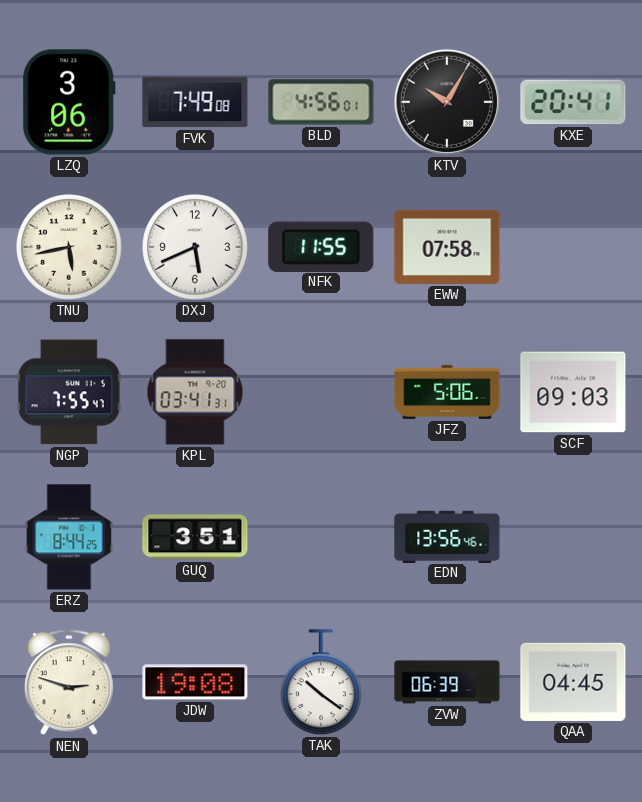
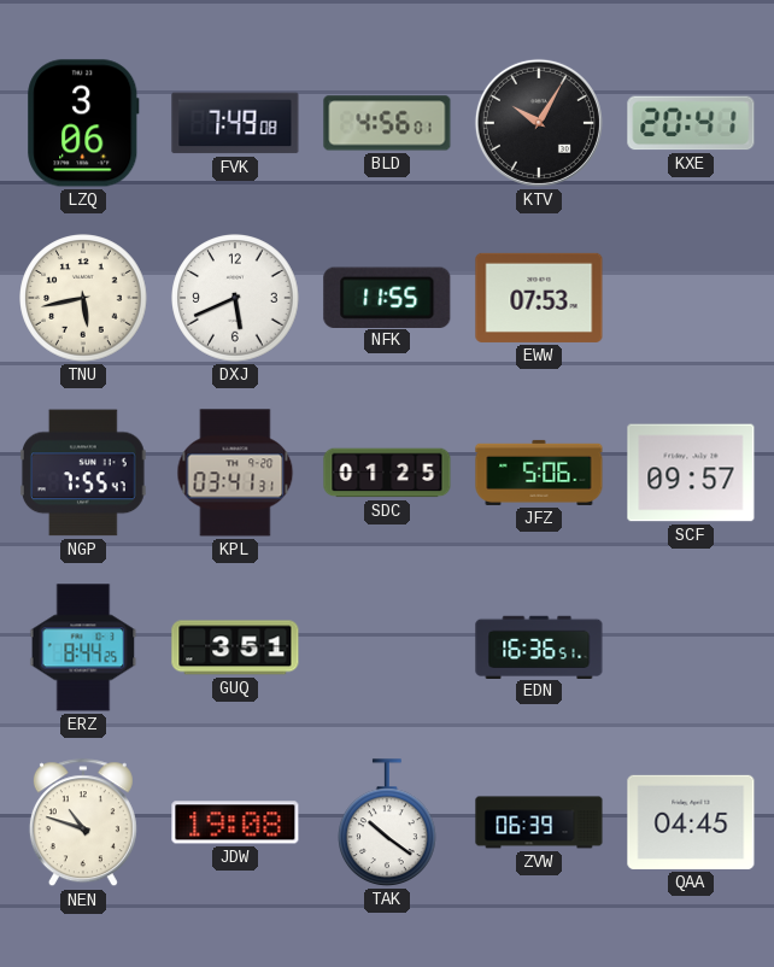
EWW: 07:58 -> 07:53
SDC: none -> 01:25
SCF: 09:03 -> 09:57
EDN: 13:56 -> 16:36
NEN: 2:48 -> 10:48
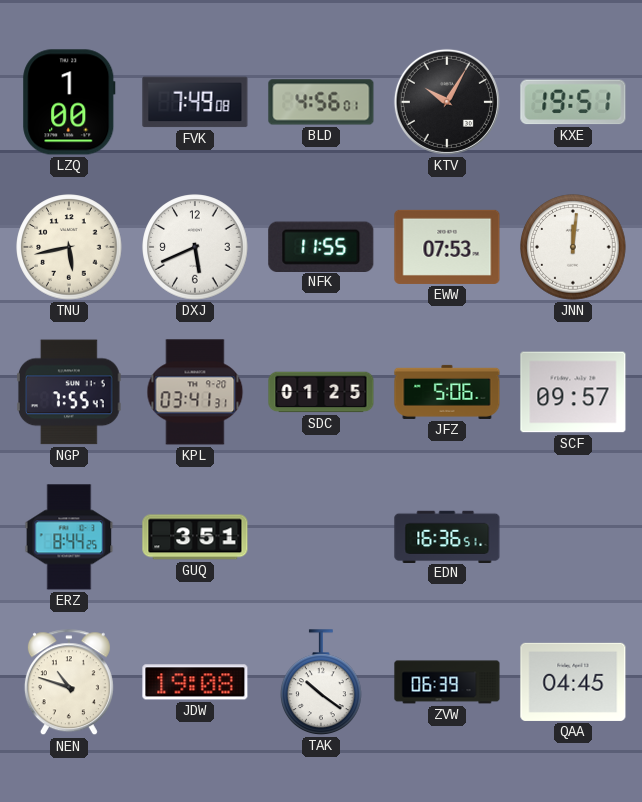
LZQ: 3:06 -> 1:00
KXE: 20:41 -> 19:51
JNN: none -> 12:01
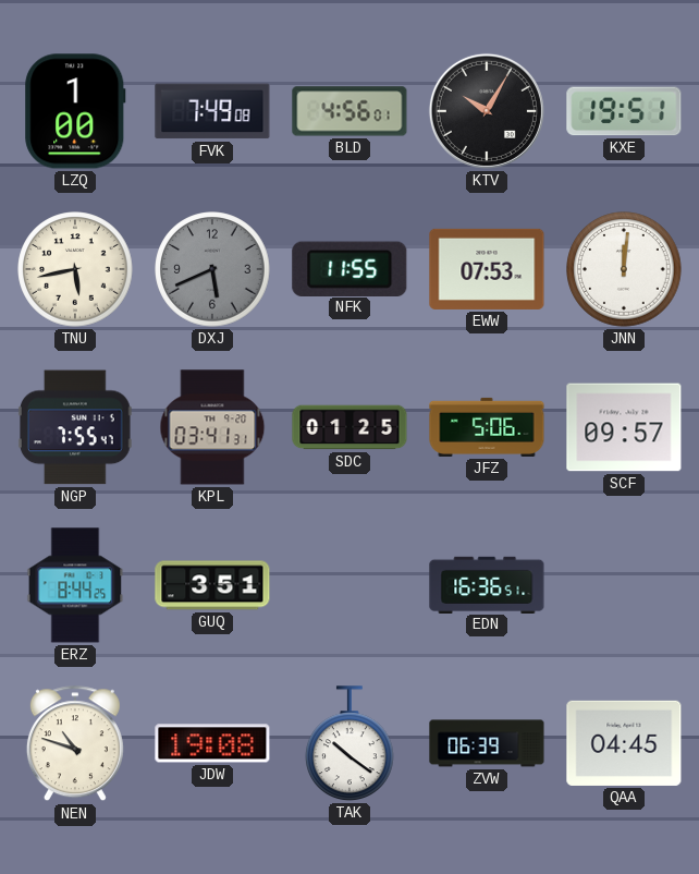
DXJ dial: white -> grey
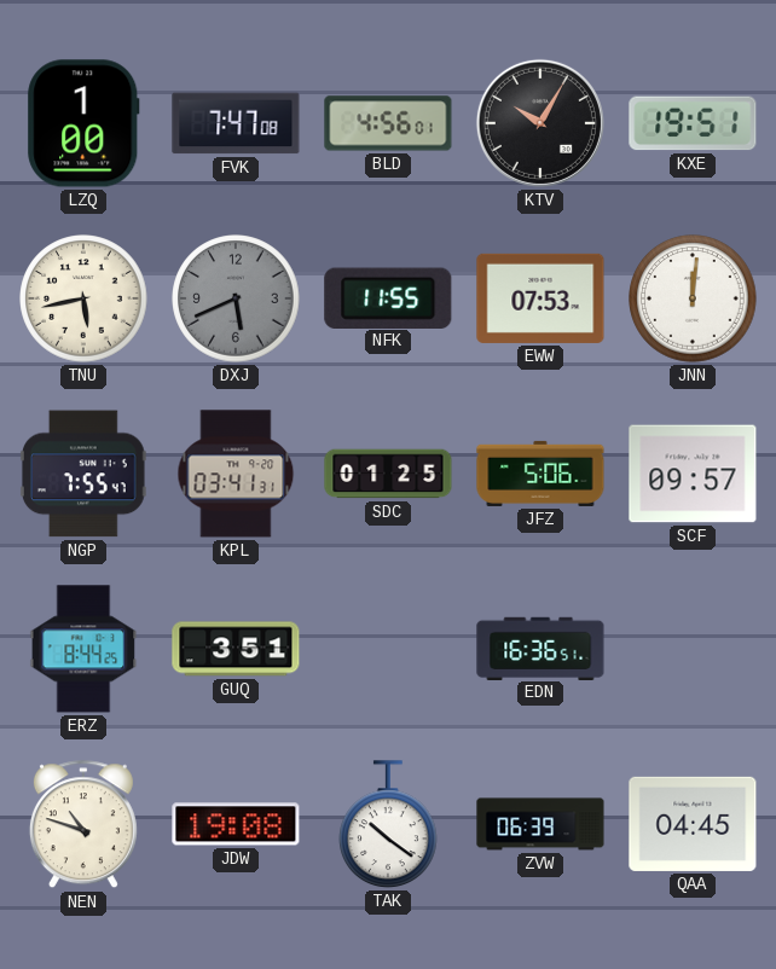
FVK: 7:49 -> 7:47
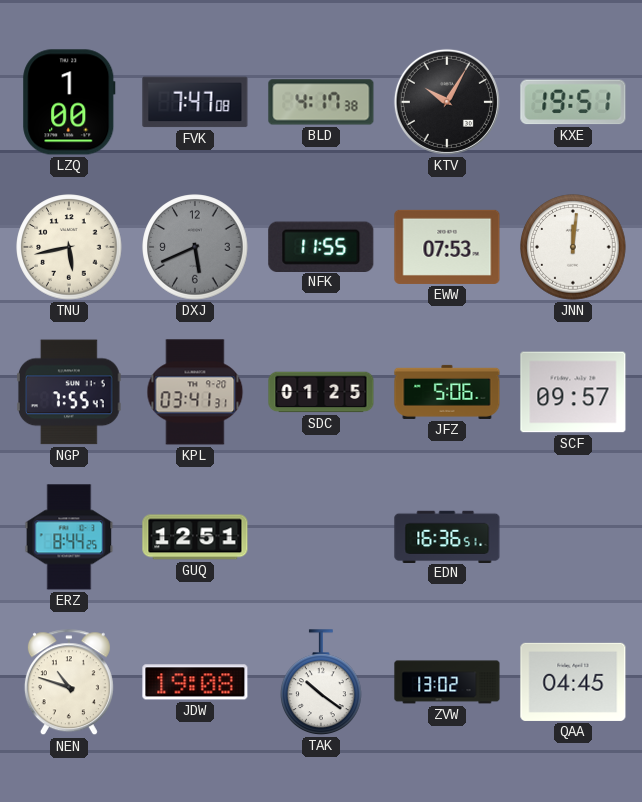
BLD: 4:56 -> 4:17
GUQ: 3:51 -> 12:51
ZVW: 06:39 -> 13:02
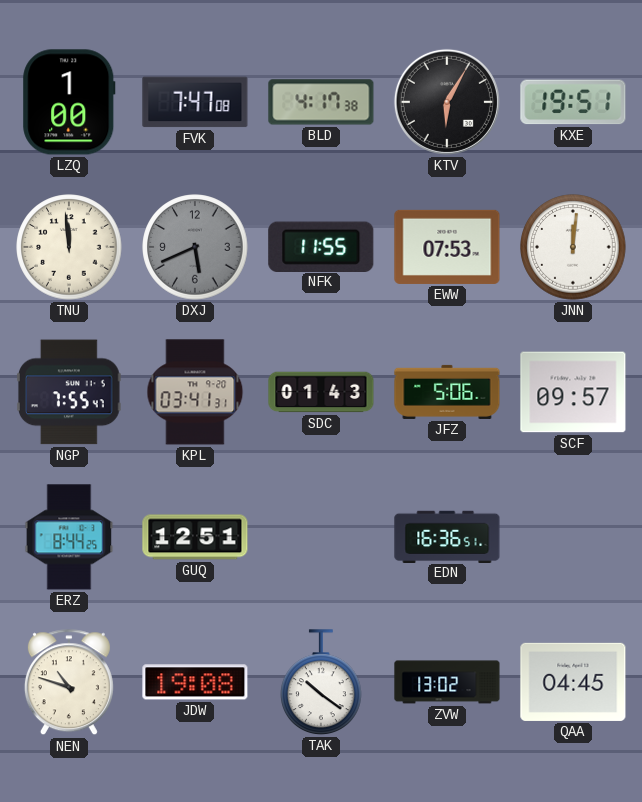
KTV: 10:05 -> 6:05
TNU: 5:43 -> 11:59
SDC: 01:25 -> 01:43
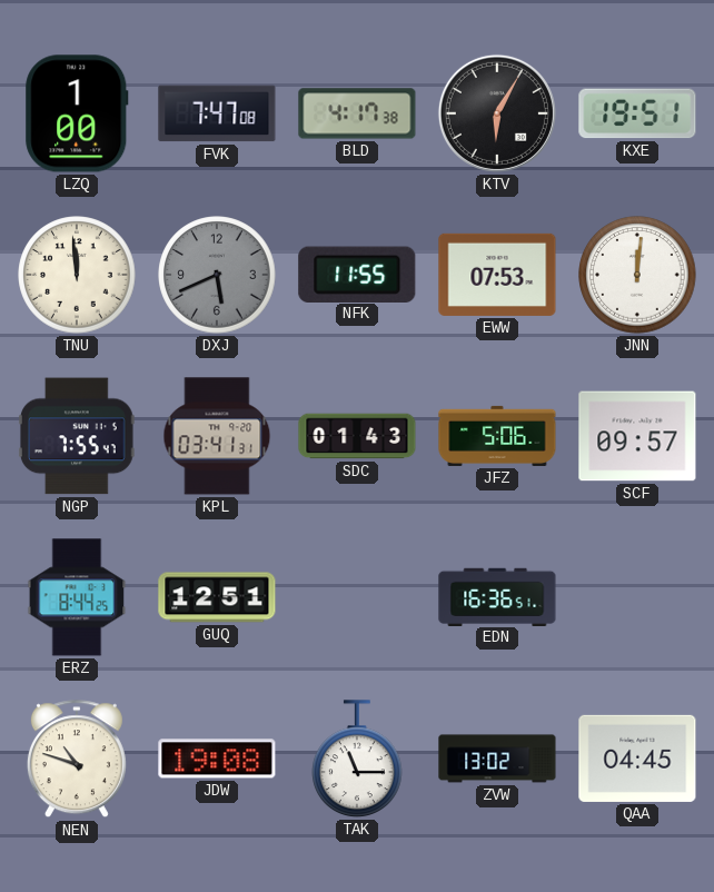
TAK: 10:21 -> 11:15
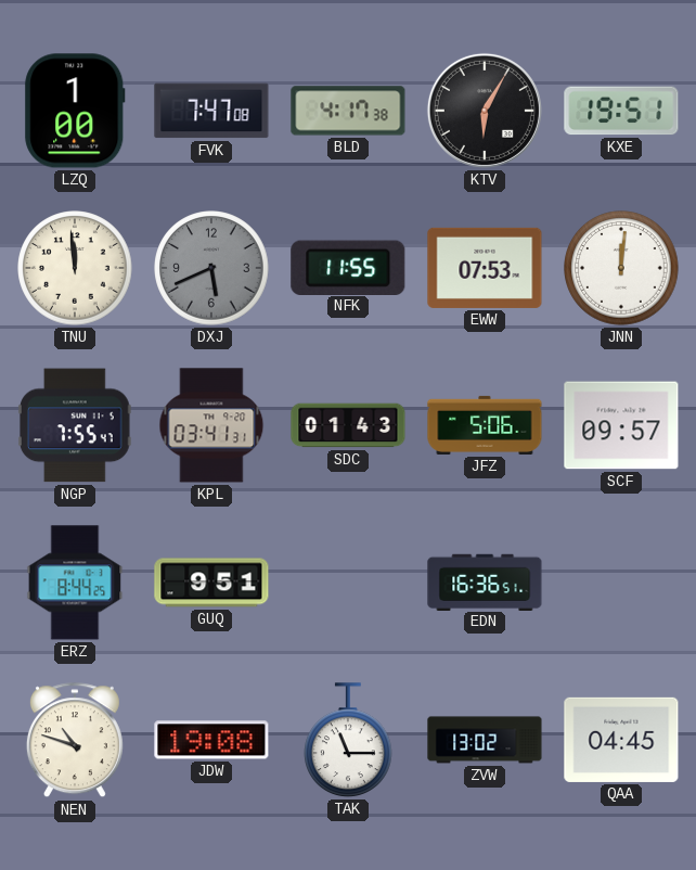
GUQ: 12:51 -> 9:51
